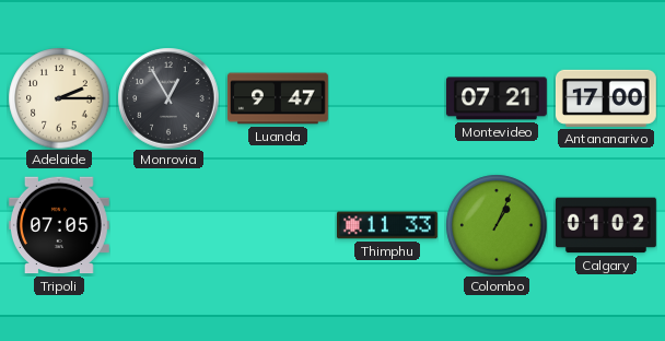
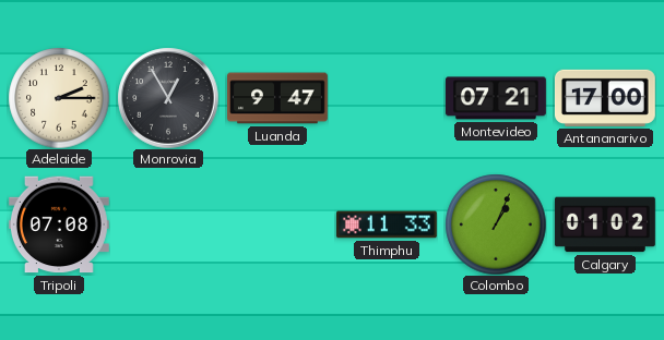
Tripoli: 07:05 -> 07:08
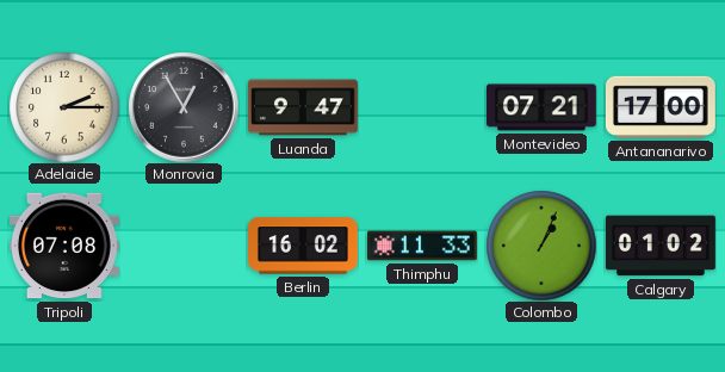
Berlin: none -> 16:02
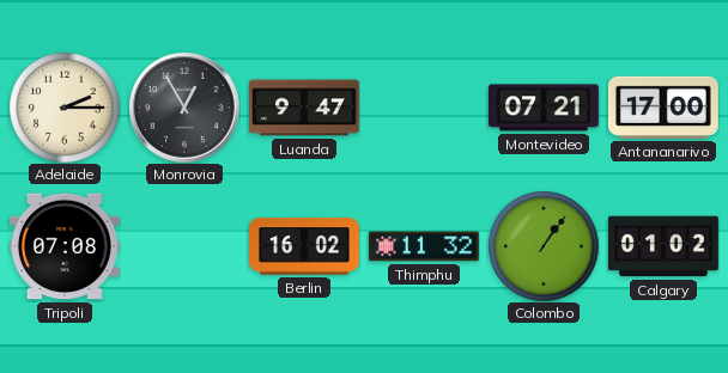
Thimphu: 11:33 -> 11:32
Colombo: 1:04 -> 1:06
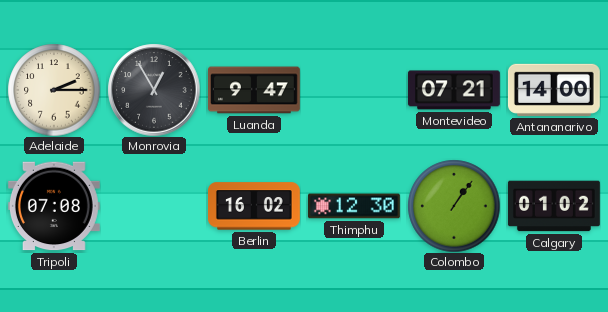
Antananarivo: 17:00 -> 14:00
Thimphu: 11:32 -> 12:30
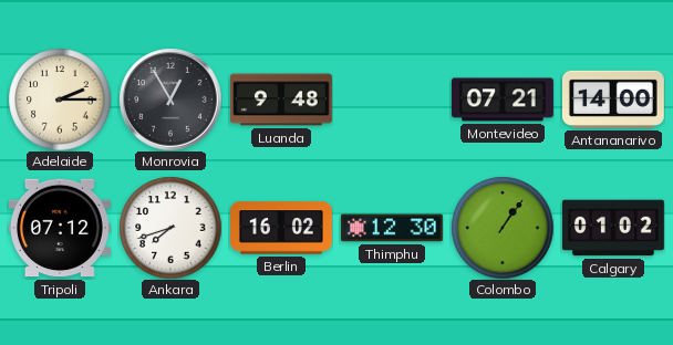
Luanda: 9:47 -> 9:48
Tripoli: 07:08 -> 07:12
Ankara: none -> 7:42
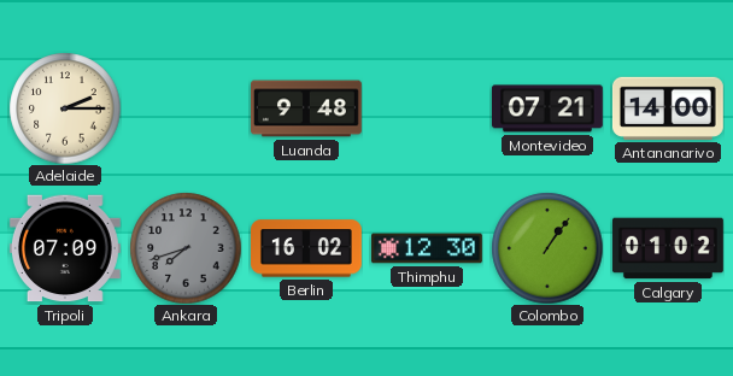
Monrovia: 12:55 -> none
Tripoli: 07:12 -> 07:09
Ankara dial: white -> grey
